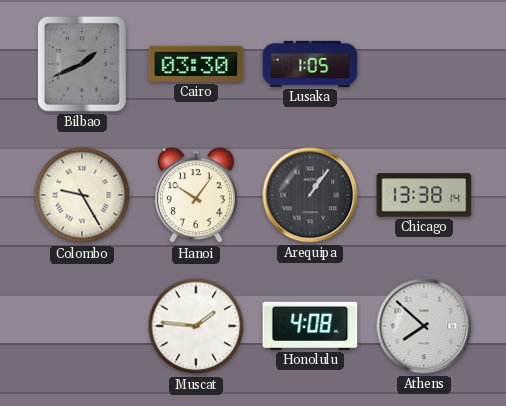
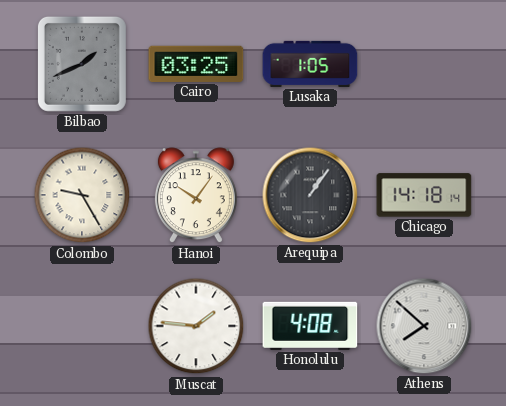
Cairo: 03:30 -> 03:25
Chicago: 13:38 -> 14:18
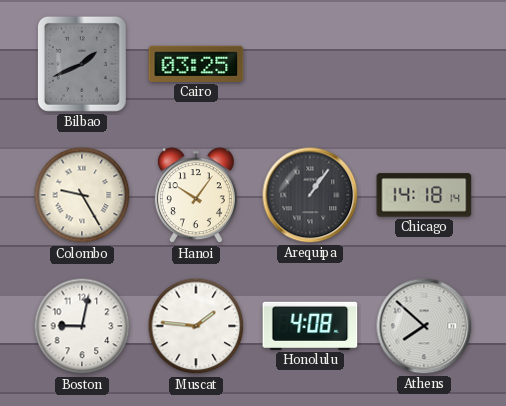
Lusaka: 1:05 -> none
Boston: none -> 9:02
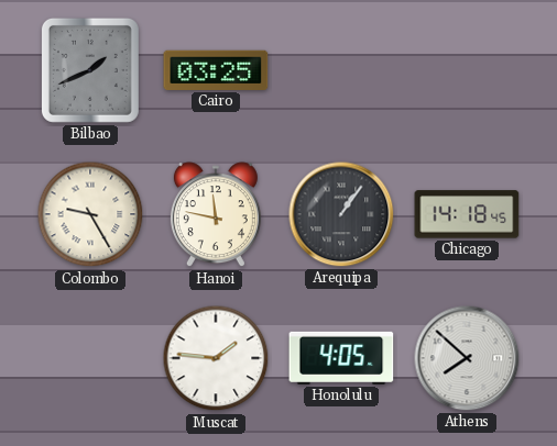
Hanoi: 10:06 -> 11:47
Chicago: 14:18:14 -> 14:18:45
Boston: 9:02 -> none
Honolulu: 4:08 -> 4:05
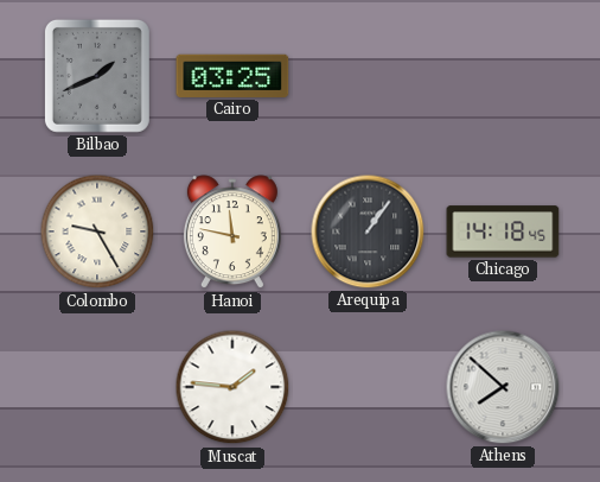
Honolulu: 4:05 -> none
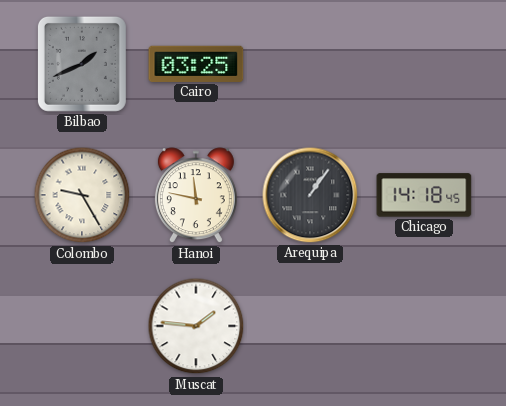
Athens: 7:52 -> none
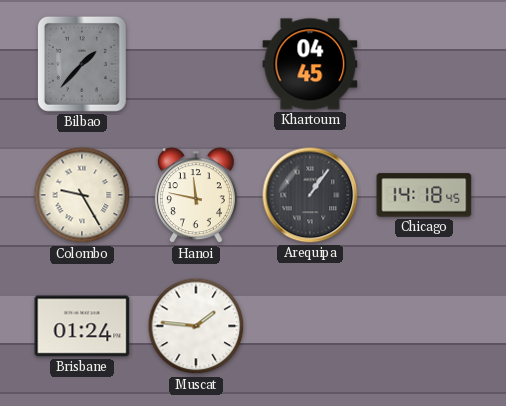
Bilbao: 1:41 -> 1:37
Cairo: 03:25 -> none
Khartoum: none -> 04:45
Brisbane: none -> 01:24
